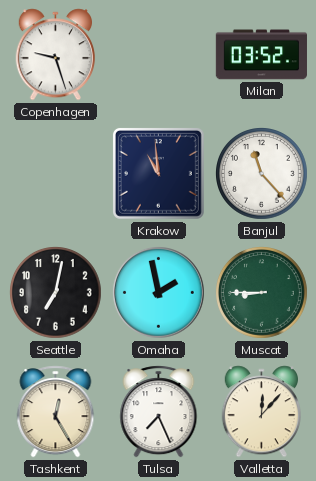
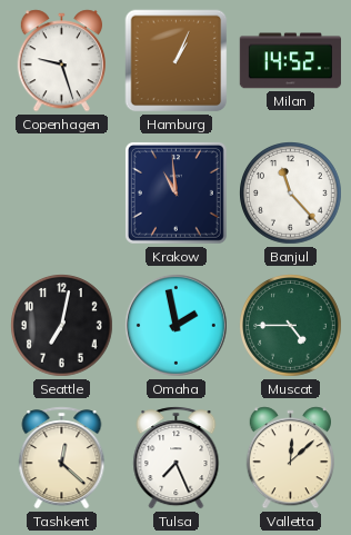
Hamburg: none -> 1:04
Milan: 03:52 -> 14:52
Muscat: 8:45 -> 4:45
Tashkent: 12:25 -> 12:22
Valletta: 12:07 -> 12:08
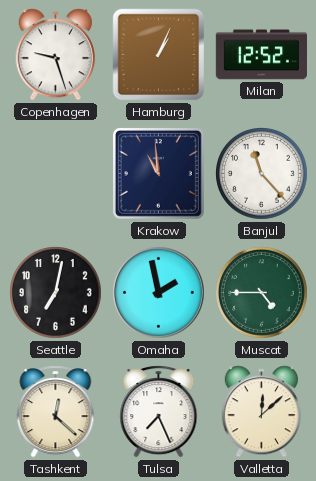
Milan: 14:52 -> 12:52
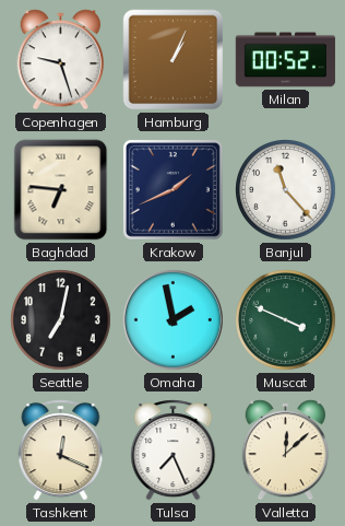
Milan: 12:52 -> 00:52
Baghdad: none -> 6:46
Krakow: 10:59 -> 1:41
Muscat: 4:45 -> 3:49
Tashkent: 12:22 -> 12:19
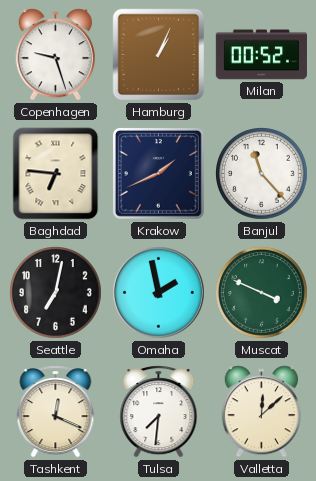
Tulsa: 7:26 -> 7:31
